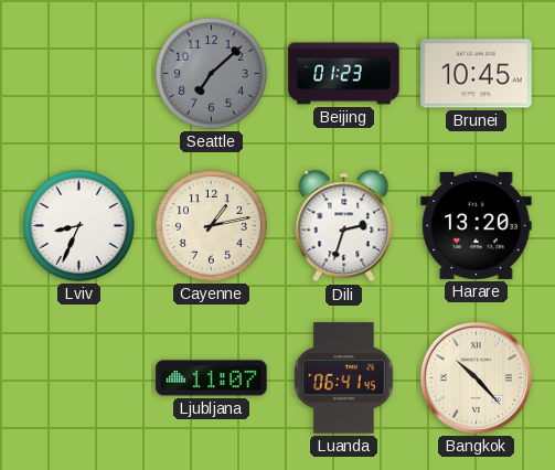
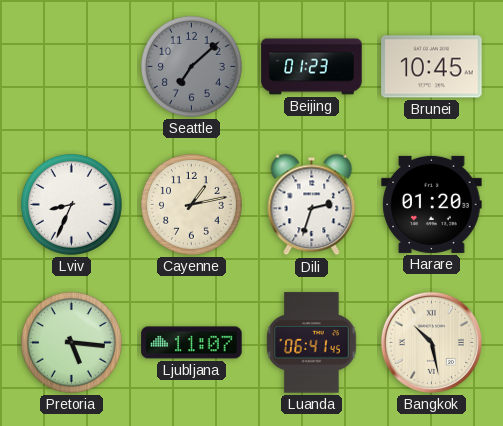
Harare: 13:20 -> 01:20
Pretoria: none -> 5:16
Bangkok: 10:23 -> 10:28
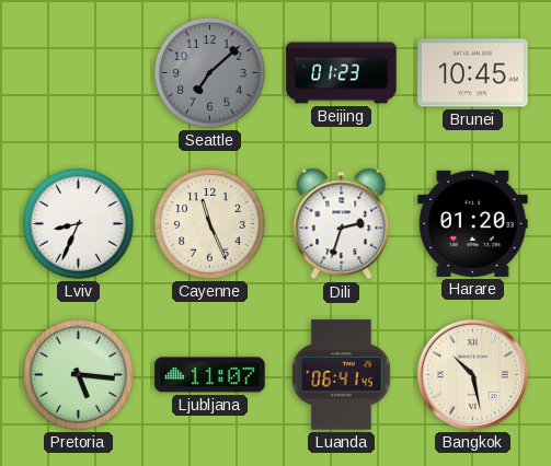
Cayenne: 1:13 -> 11:26
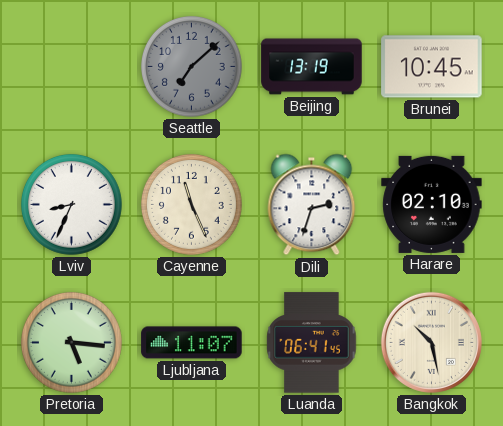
Beijing: 01:23 -> 13:19
Harare: 01:20 -> 02:10
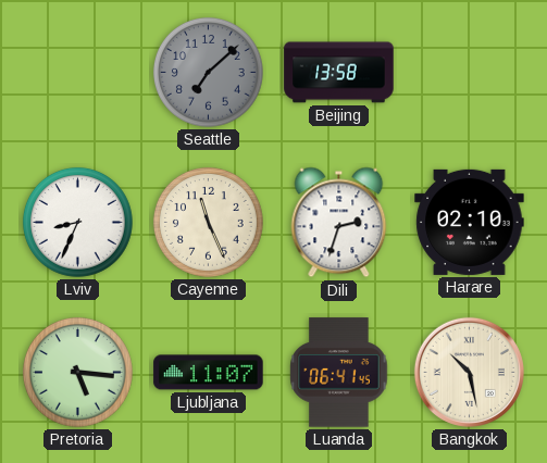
Beijing: 13:19 -> 13:58
Brunei: 10:45 -> none
